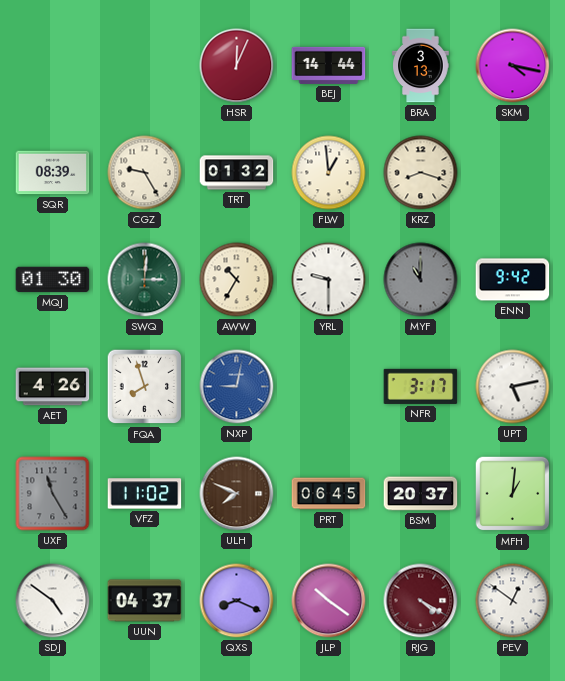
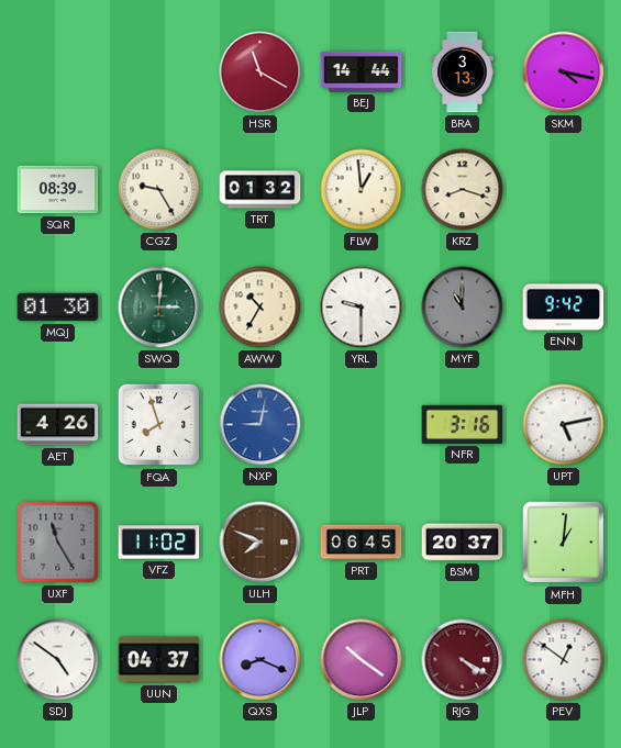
HSR: 12:04 -> 11:20
NFR: 3:17 -> 3:16
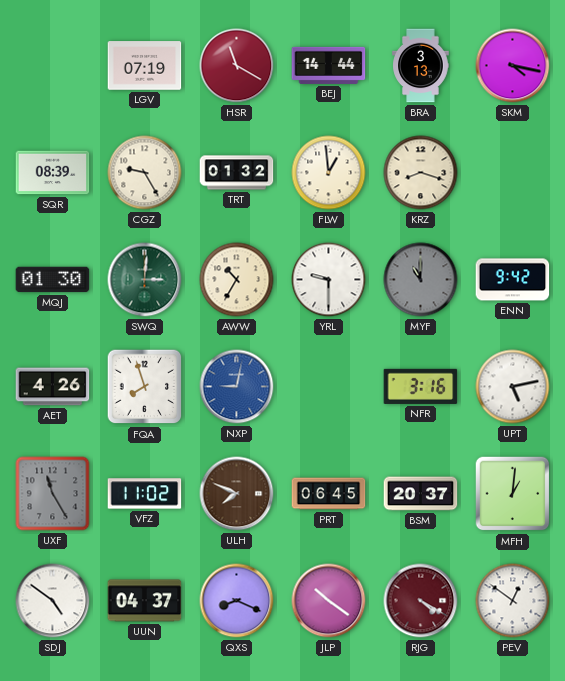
LGV: none -> 07:19
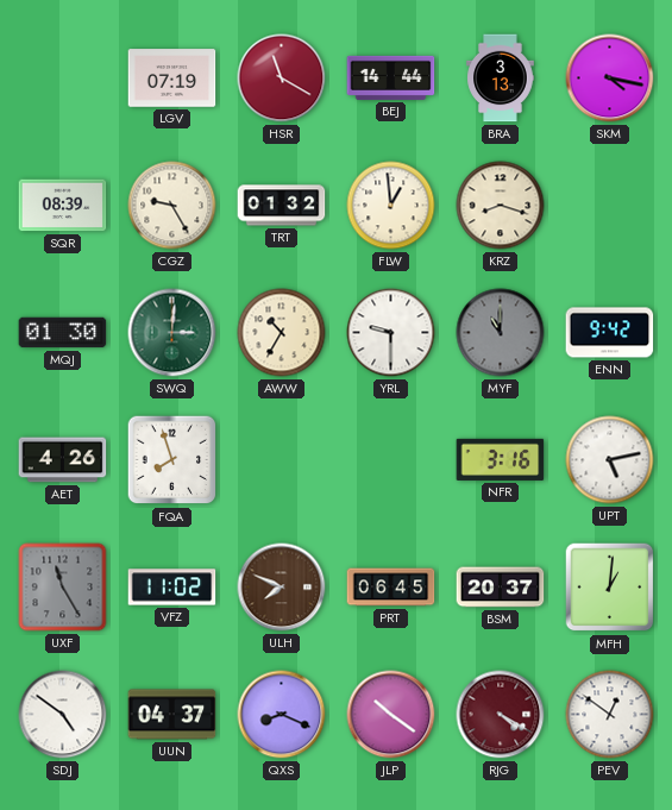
NXP: 9:02 -> none
